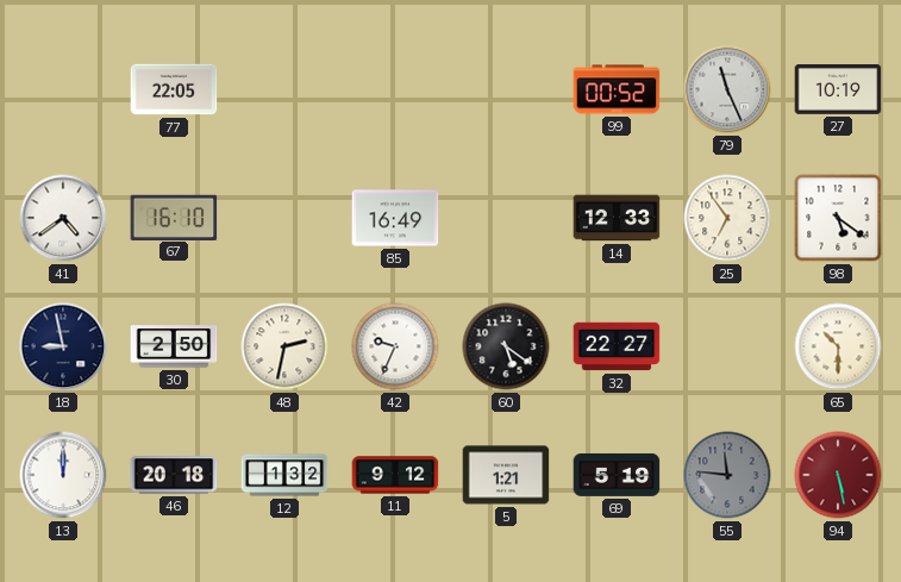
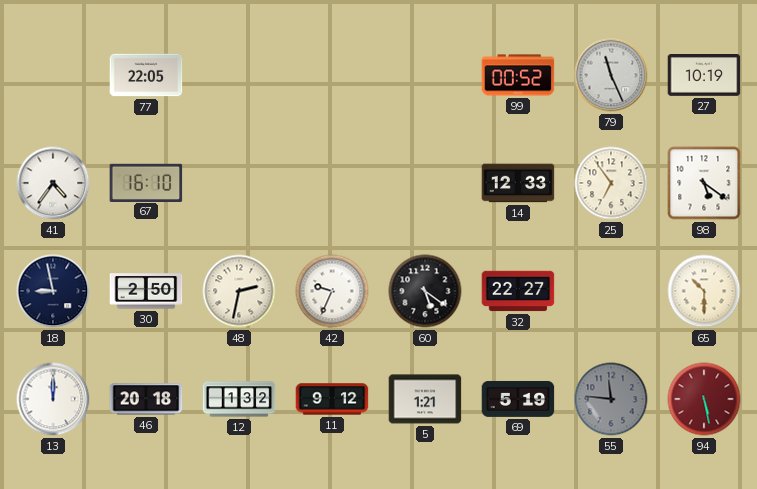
41: 4:39 -> 4:36
85: 16:49 -> none
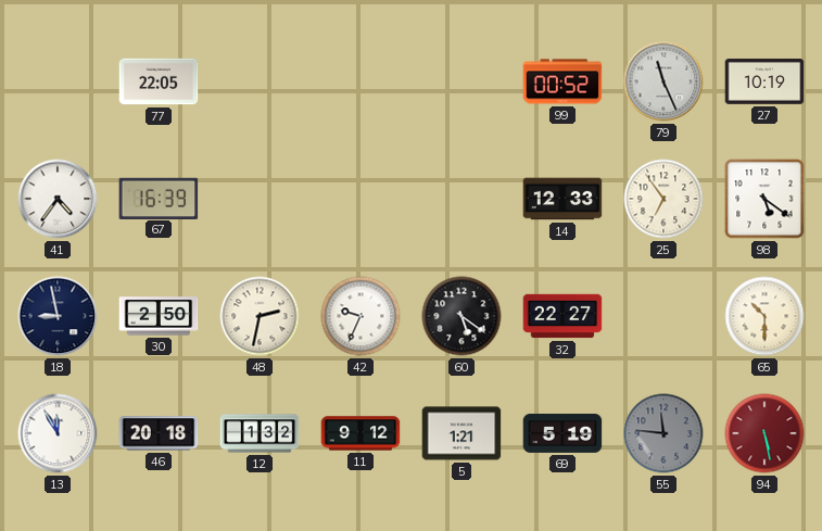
67: 16:10 -> 16:39
13: 12:00 -> 11:55
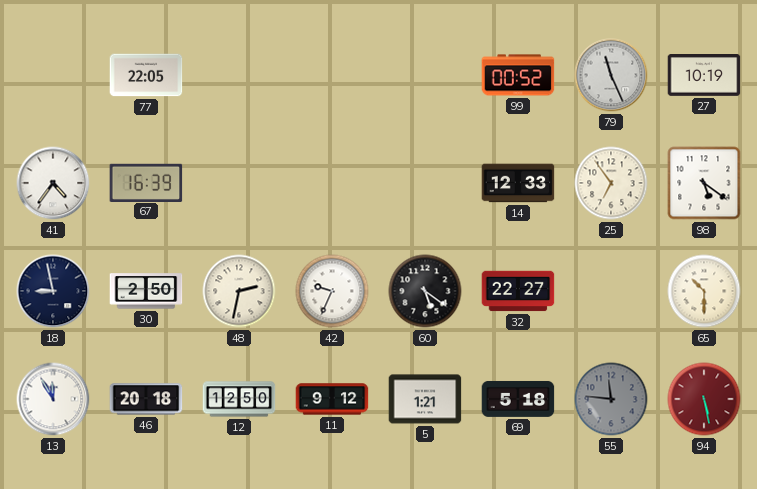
12: 1:32 -> 12:50
69: 5:19 -> 5:18
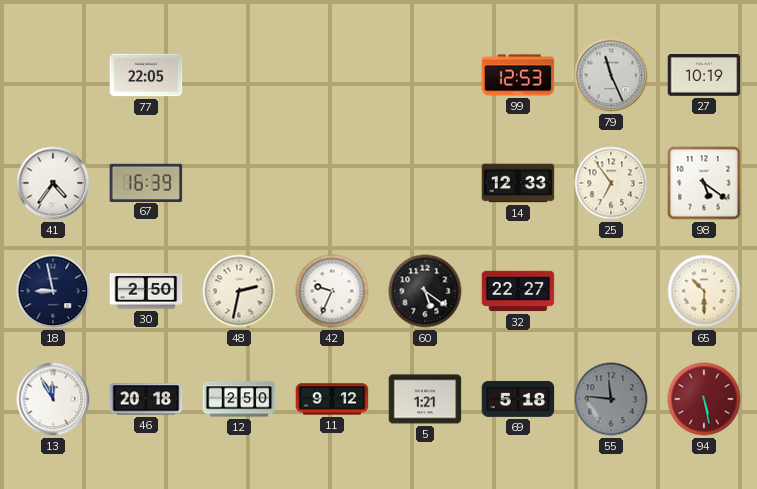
99: 00:52 -> 12:53
12: 12:50 -> 2:50
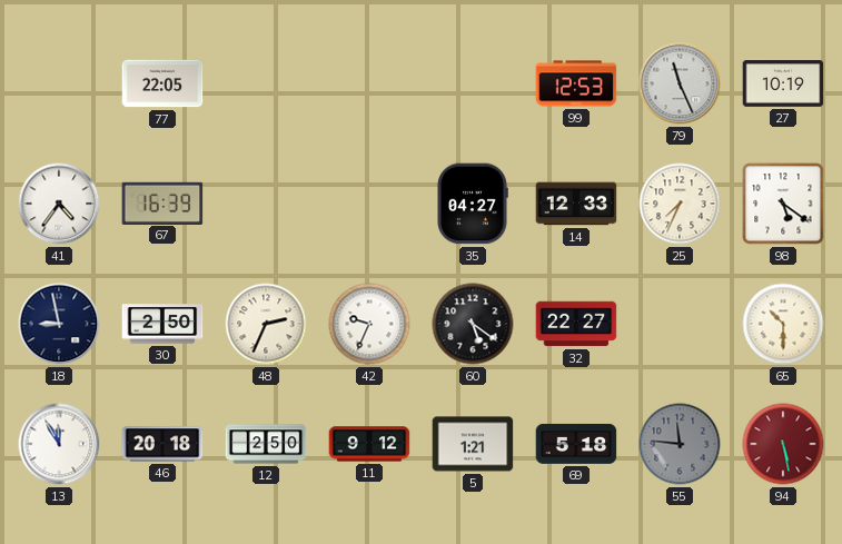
35: none -> 04:27
25: 6:54 -> 7:34
48: 2:32 -> 2:34
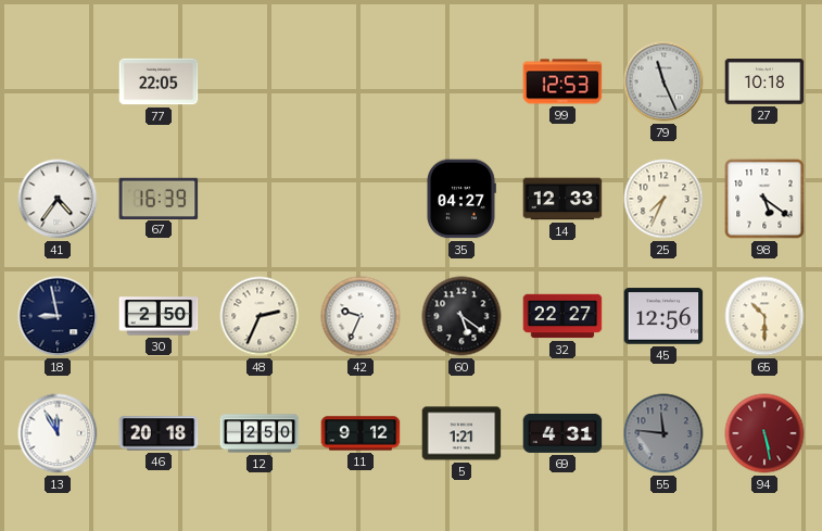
27: 10:19 -> 10:18
45: none -> 12:56
69: 5:18 -> 4:31
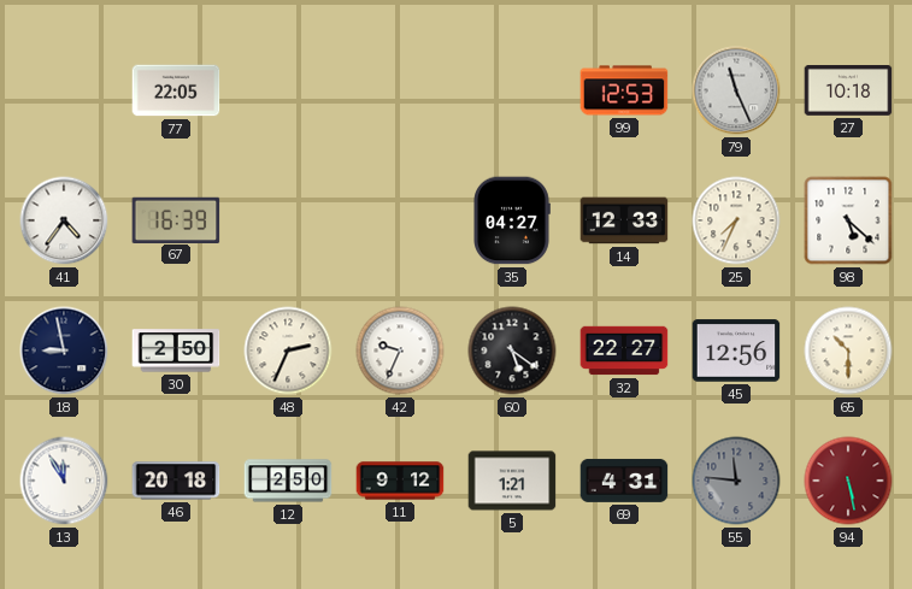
98: 5:21 -> 5:22
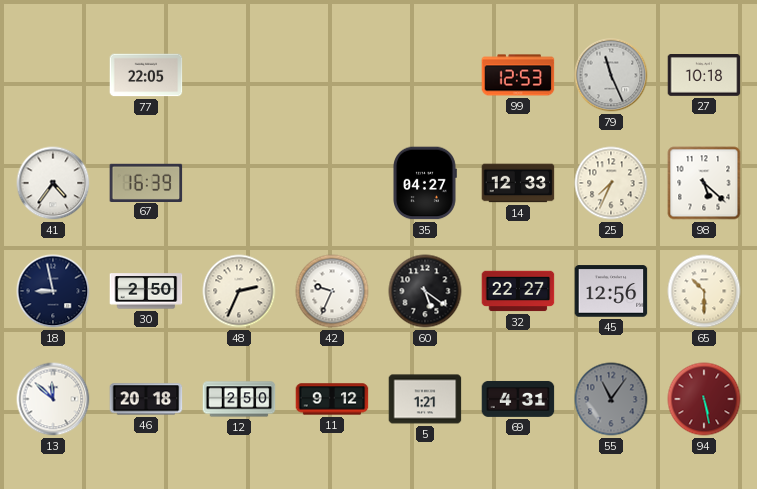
13: 11:55 -> 11:52
55: 11:46 -> 11:06
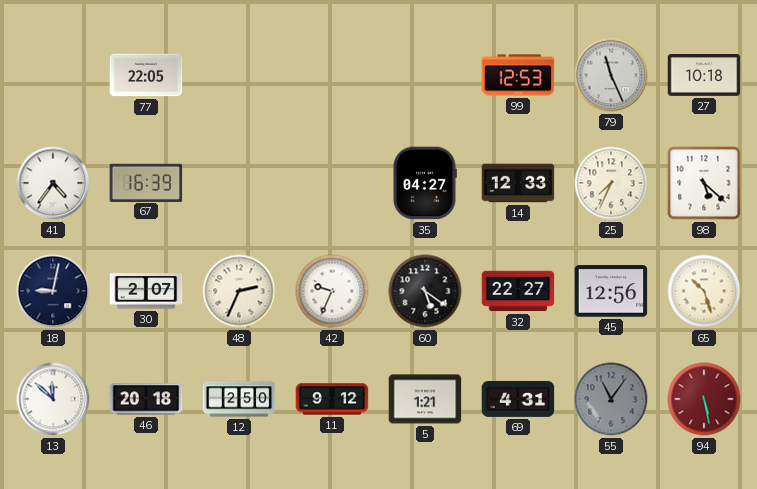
18: 8:58 -> 9:02
30: 2:50 -> 2:07
65: 10:30 -> 10:27
